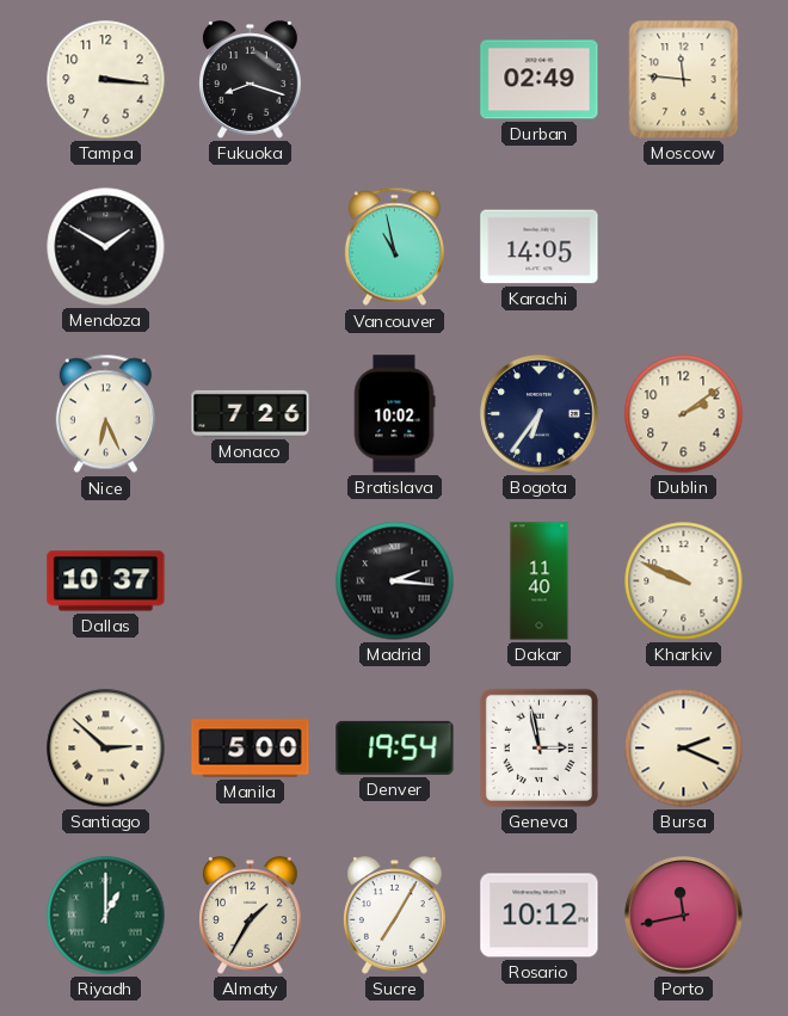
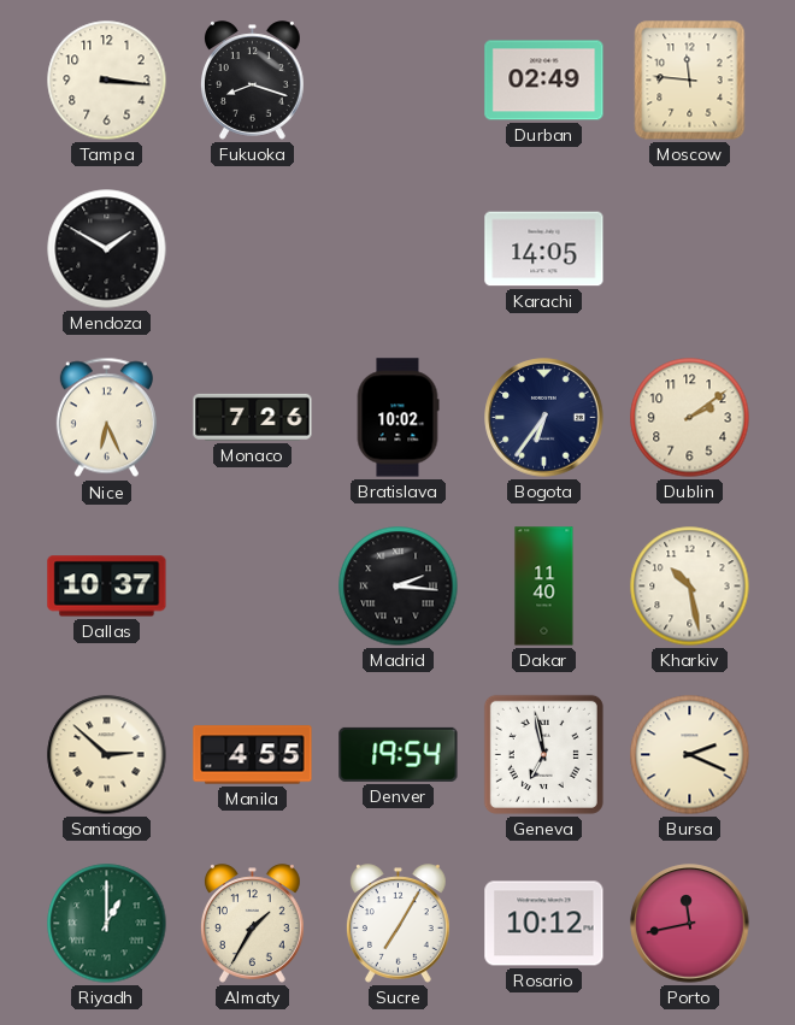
Vancouver: 10:58 -> none
Kharkiv: 9:49 -> 10:28
Manila: 5:00 -> 4:55
Geneva: 2:58 -> 6:58
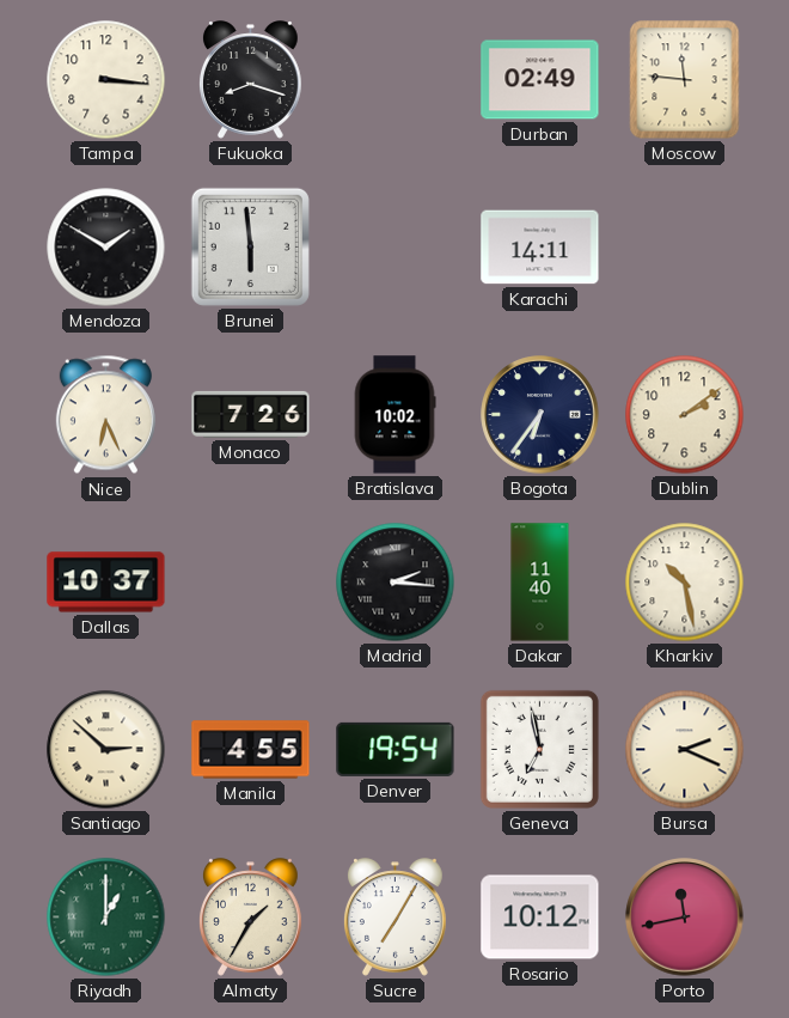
Brunei: none -> 5:59
Karachi: 14:05 -> 14:11
